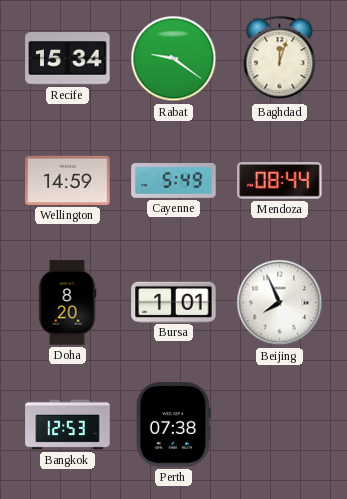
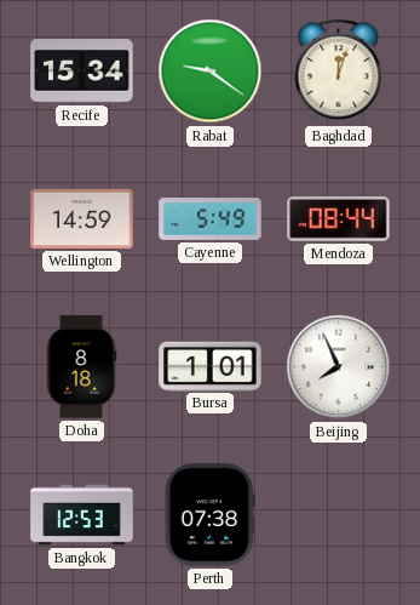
Doha: 8:20 -> 8:18
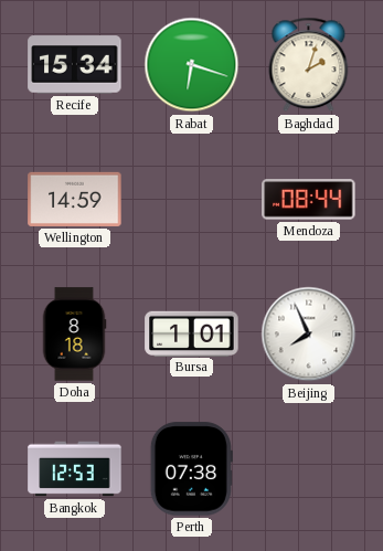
Rabat: 9:21 -> 6:18
Baghdad: 12:03 -> 2:03
Cayenne: 5:49 -> none
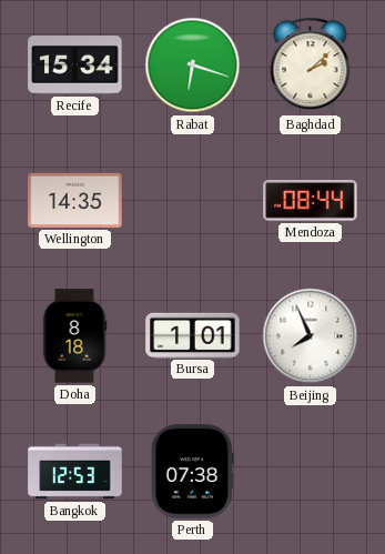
Baghdad: 2:03 -> 2:08
Wellington: 14:59 -> 14:35
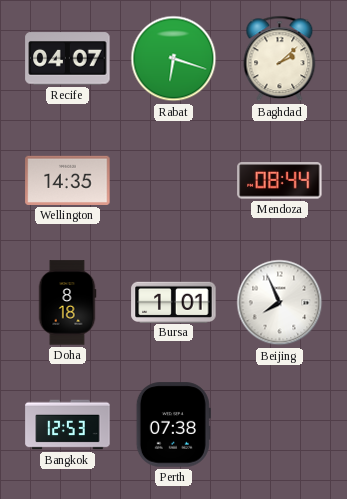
Recife: 15:34 -> 04:07
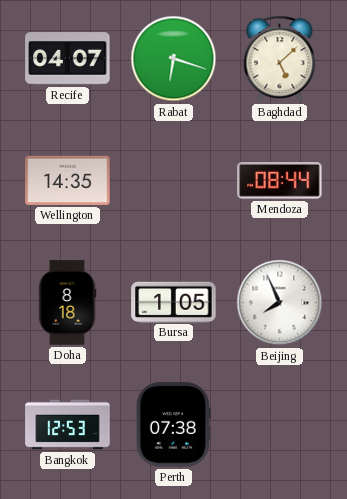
Baghdad: 2:08 -> 5:08
Bursa: 1:01 -> 1:05
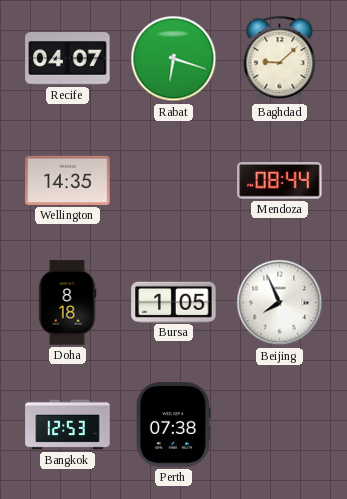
Baghdad: 5:08 -> 9:08
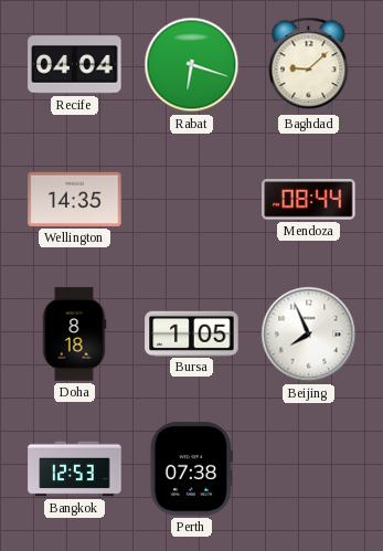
Recife: 04:07 -> 04:04
